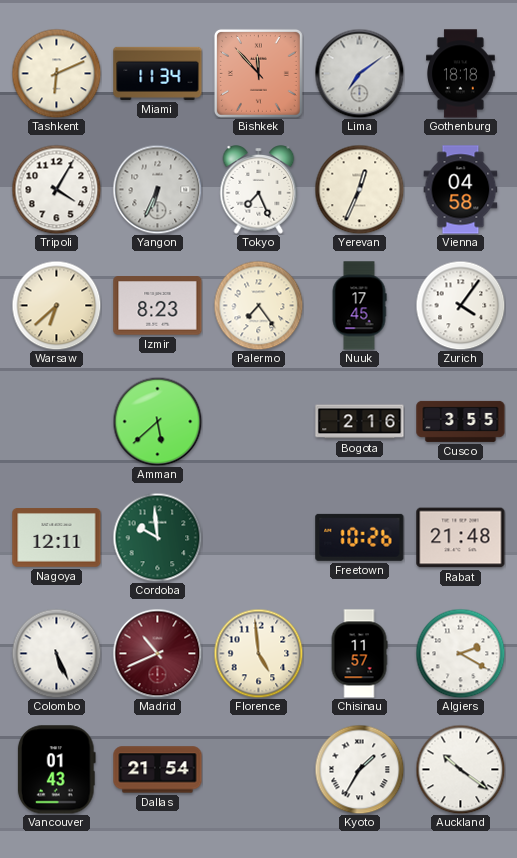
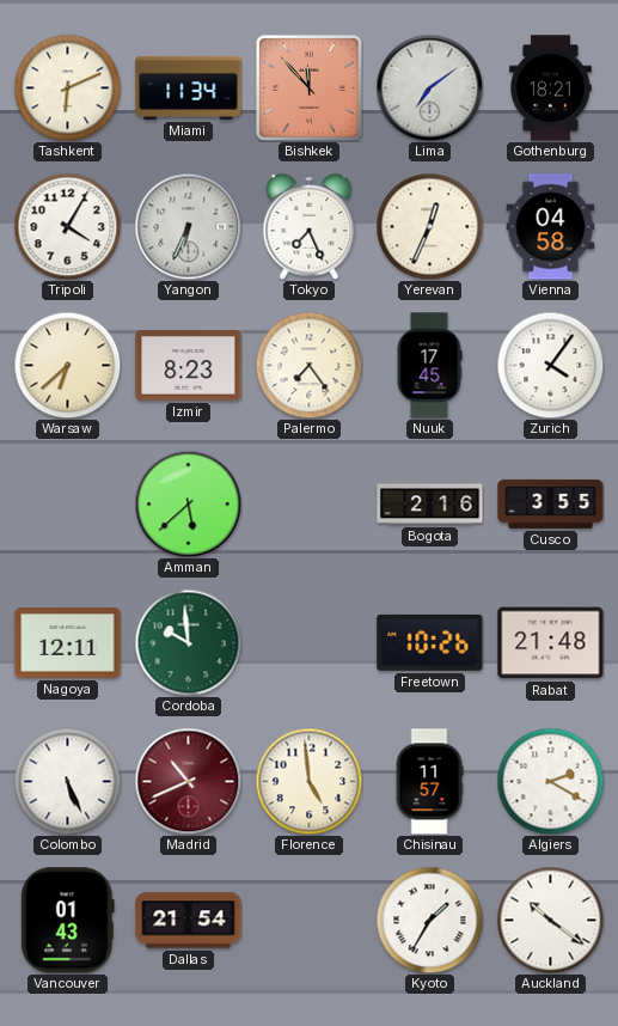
Gothenburg: 18:18 -> 18:21
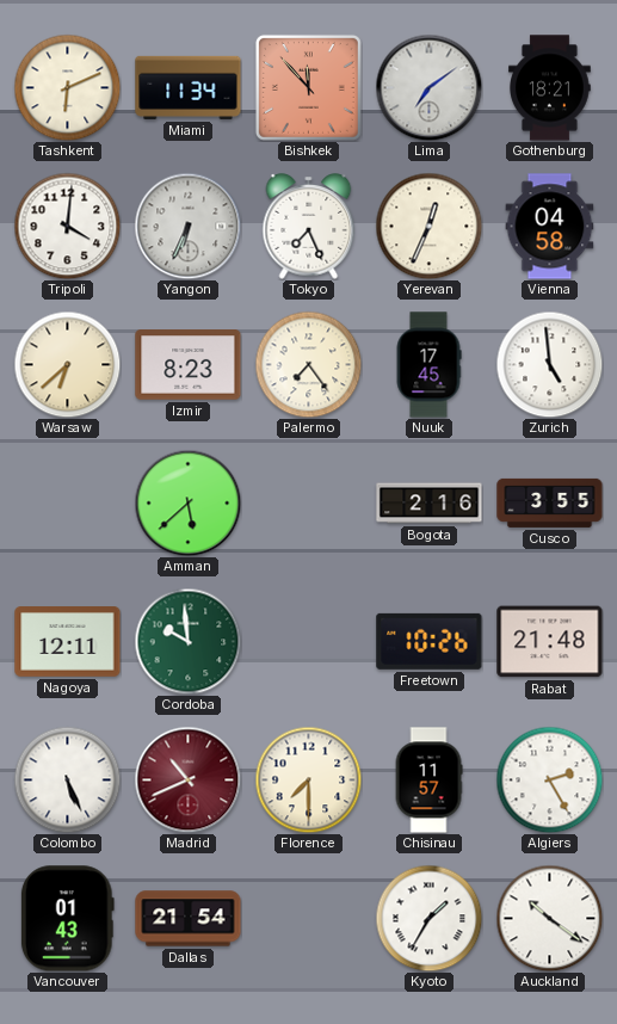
Tripoli: 4:05 -> 4:01
Zurich: 4:06 -> 4:59
Florence: 4:59 -> 7:30
Algiers: 2:20 -> 2:25
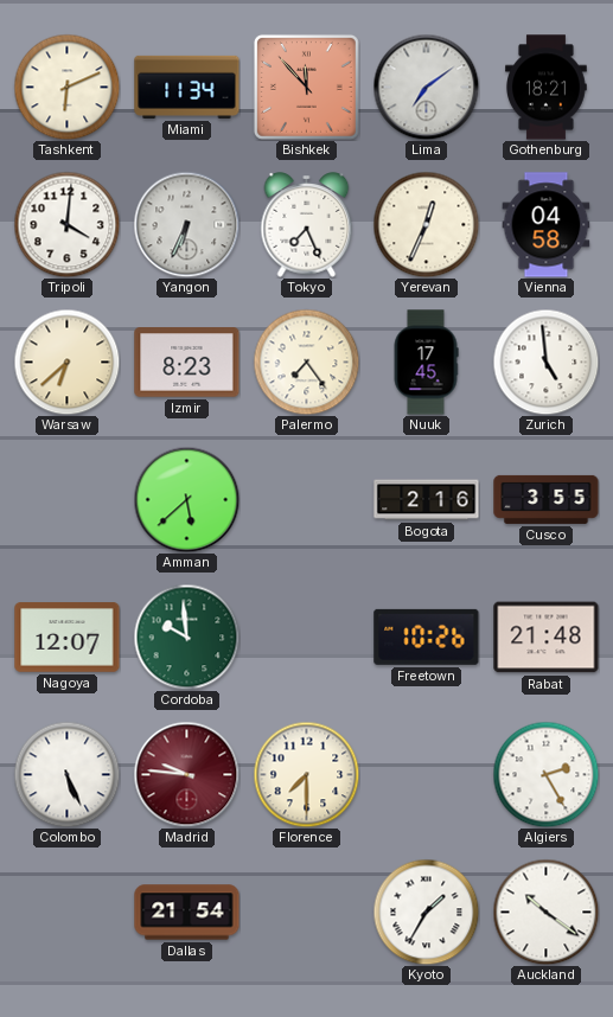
Nagoya: 12:11 -> 12:07
Madrid: 10:41 -> 9:46
Chisinau: 11:57 -> none
Vancouver: 01:43 -> none
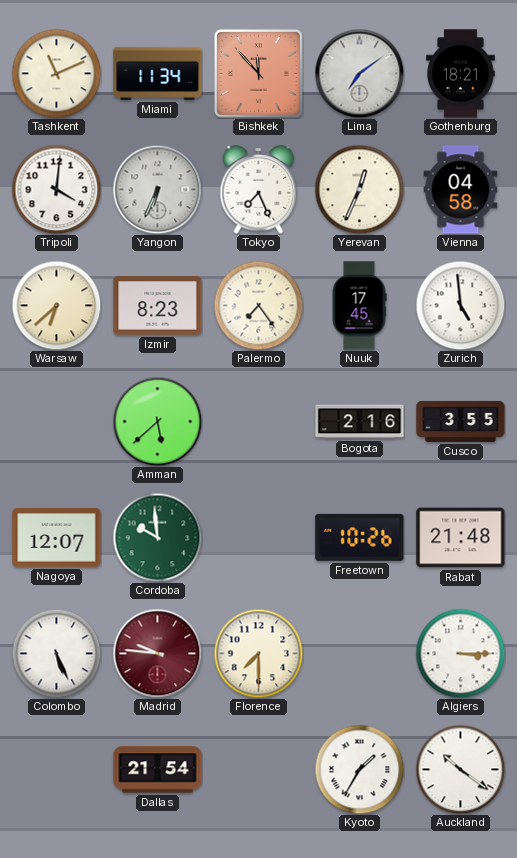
Tashkent: 6:11 -> 11:11
Algiers: 2:25 -> 3:15
